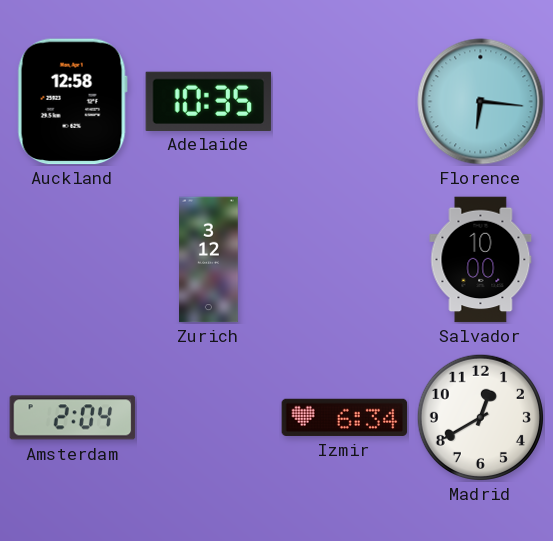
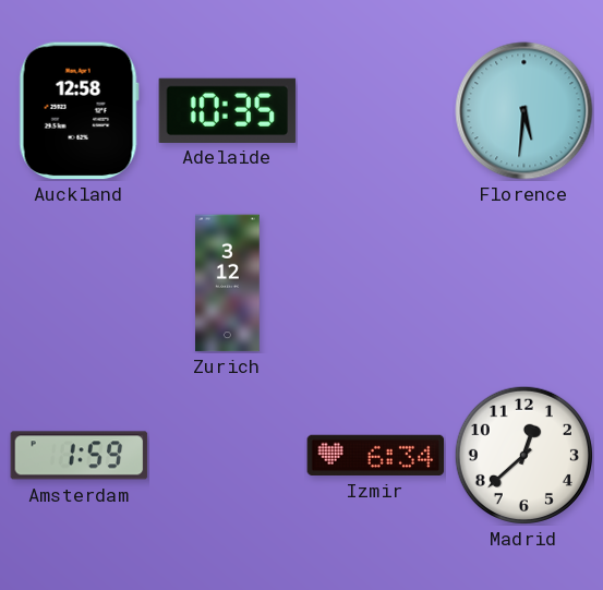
Florence: 6:16 -> 5:31
Salvador: 10:00 -> none
Amsterdam: 2:04 -> 1:59
Madrid: 12:40 -> 12:38
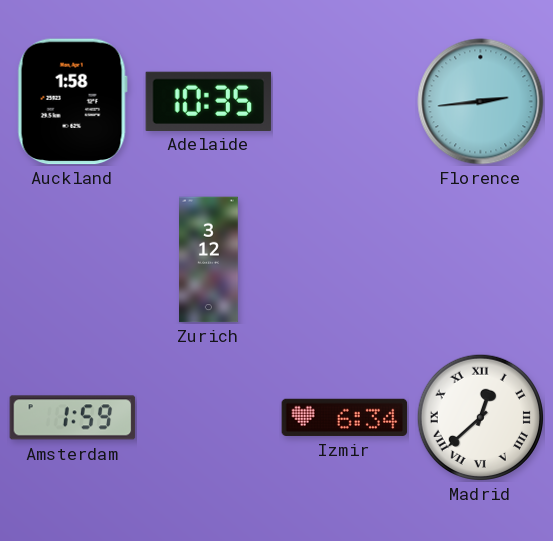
Auckland: 12:58 -> 1:58
Florence: 5:31 -> 2:44
Madrid numerals: Arabic -> Roman
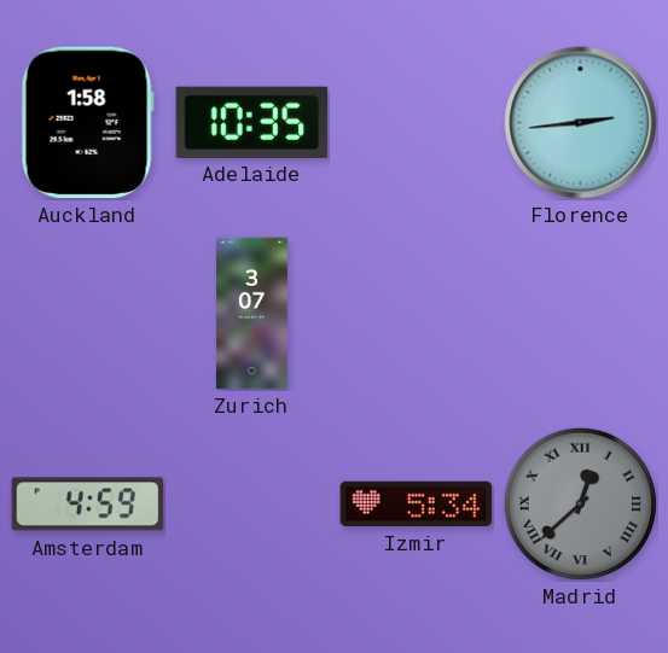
Zurich: 3:12 -> 3:07
Amsterdam: 1:59 -> 4:59
Izmir: 6:34 -> 5:34
Madrid dial: white -> grey
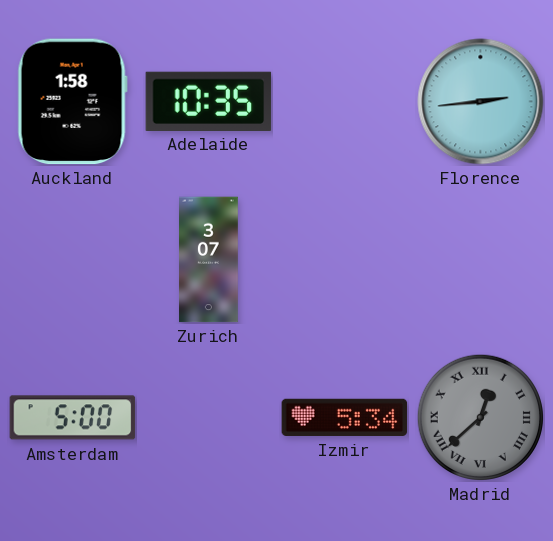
Amsterdam: 4:59 -> 5:00
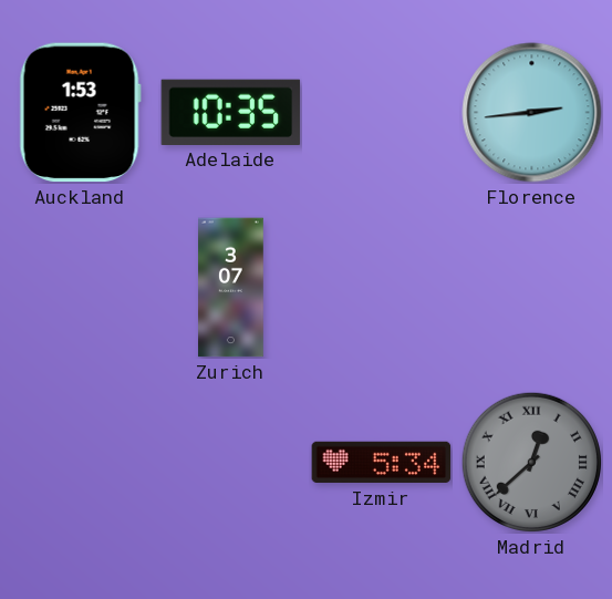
Auckland: 1:58 -> 1:53
Amsterdam: 5:00 -> none
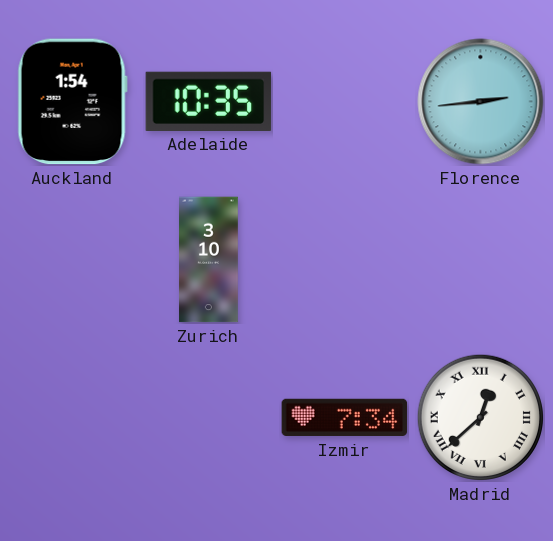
Auckland: 1:53 -> 1:54
Zurich: 3:07 -> 3:10
Izmir: 5:34 -> 7:34
Madrid dial: grey -> white
